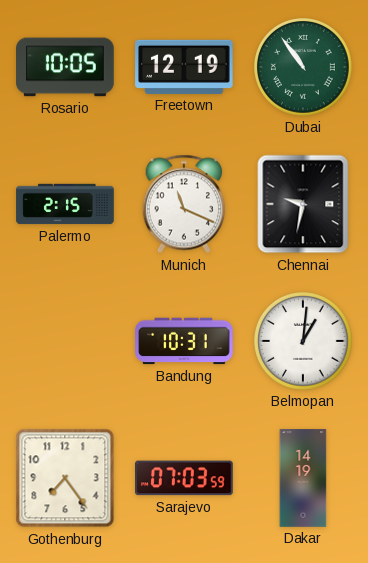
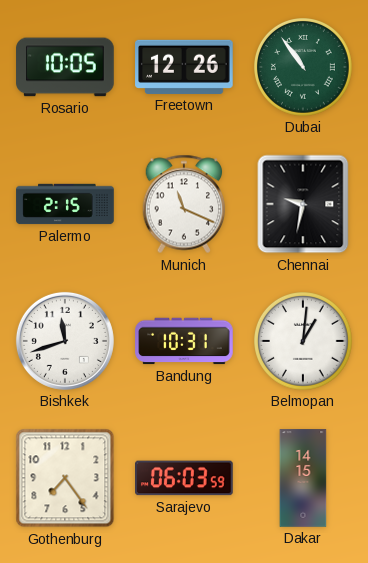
Freetown: 12:19 -> 12:26
Bishkek: none -> 11:42
Sarajevo: 07:03 -> 06:03
Dakar: 14:19 -> 14:15
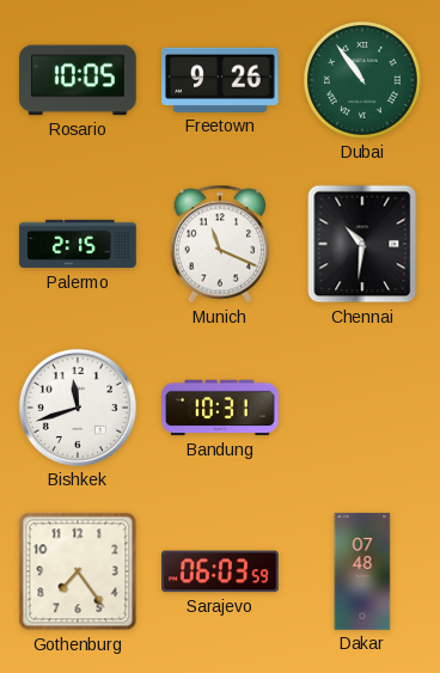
Freetown: 12:26 -> 9:26
Chennai: 9:32 -> 10:31
Belmopan: 1:01 -> none
Dakar: 14:15 -> 07:48
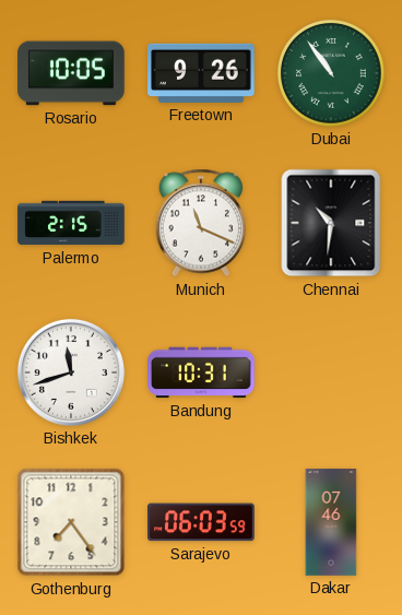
Dakar: 07:48 -> 07:46
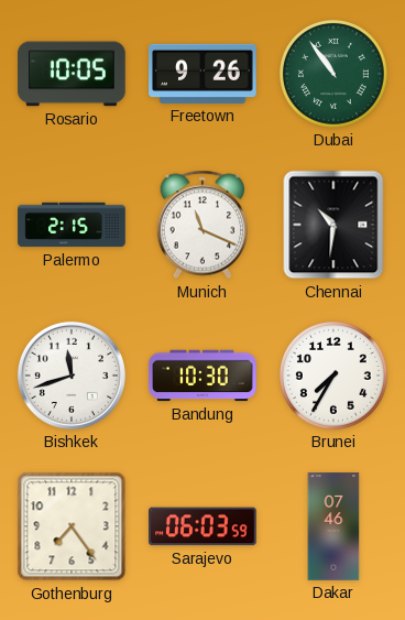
Bandung: 10:31 -> 10:30
Brunei: none -> 7:35
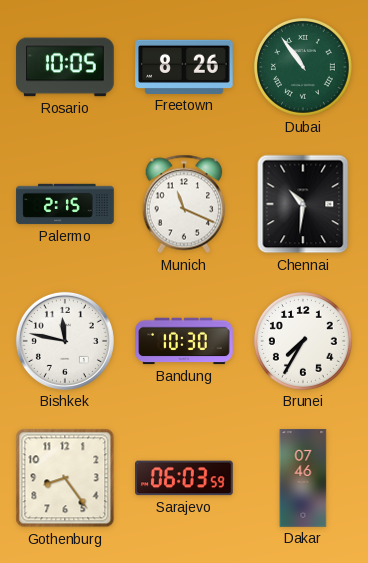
Freetown: 9:26 -> 8:26
Bishkek: 11:42 -> 11:47
Gothenburg: 7:24 -> 8:24
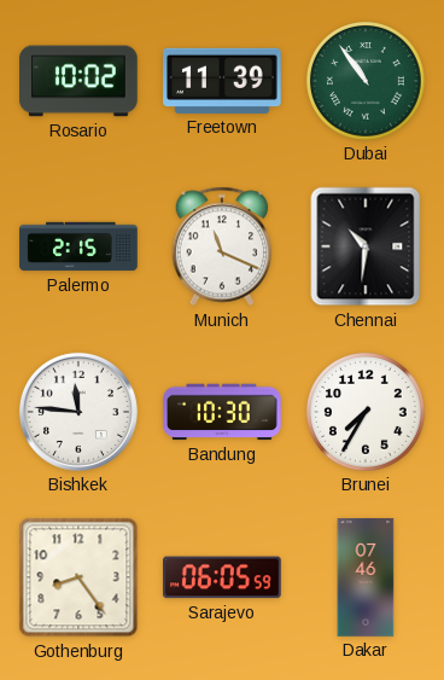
Rosario: 10:05 -> 10:02
Freetown: 8:26 -> 11:39
Bishkek: 11:47 -> 11:46
Sarajevo: 06:03 -> 06:05
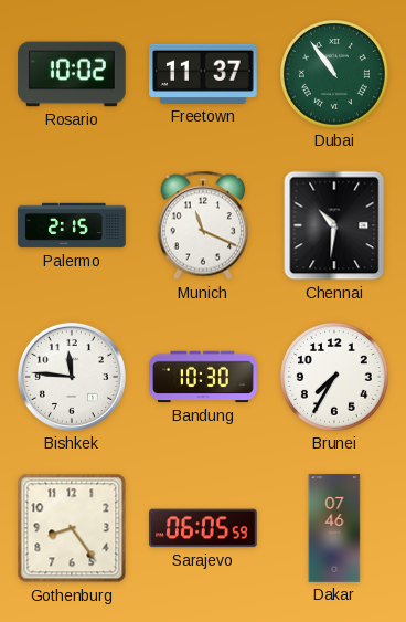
Freetown: 11:39 -> 11:37
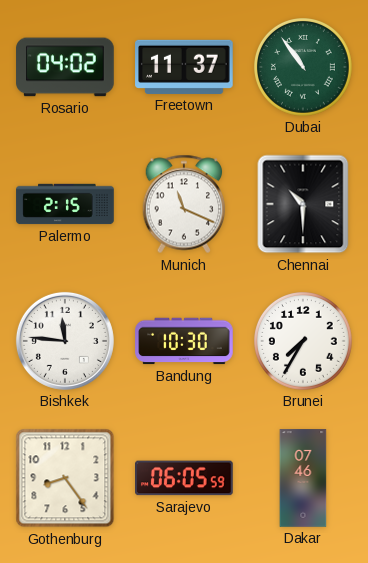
Rosario: 10:02 -> 04:02
Chennai: 10:31 -> 10:30
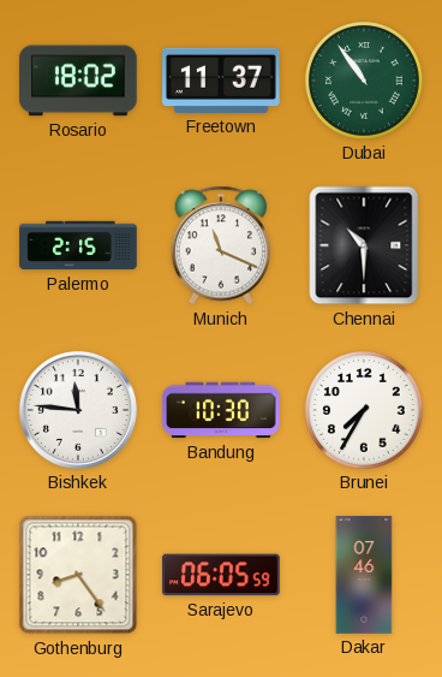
Rosario: 04:02 -> 18:02
